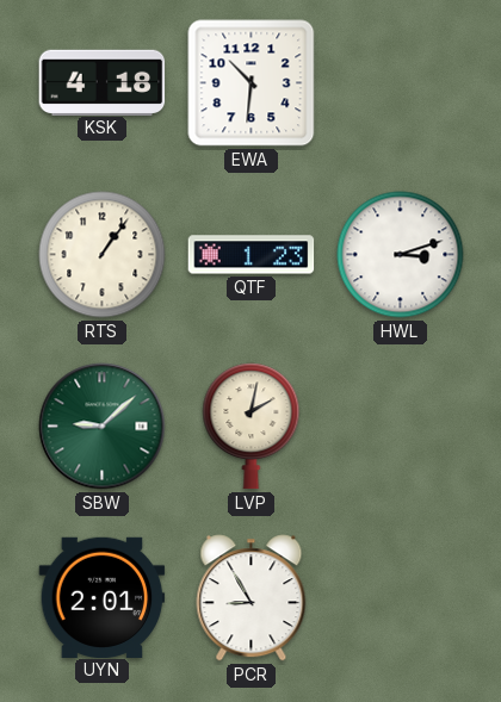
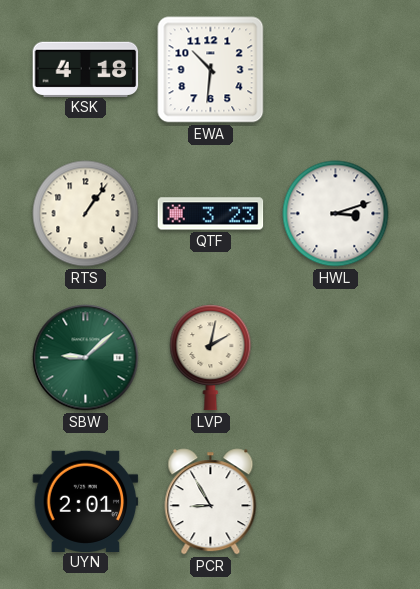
QTF: 1:23 -> 3:23
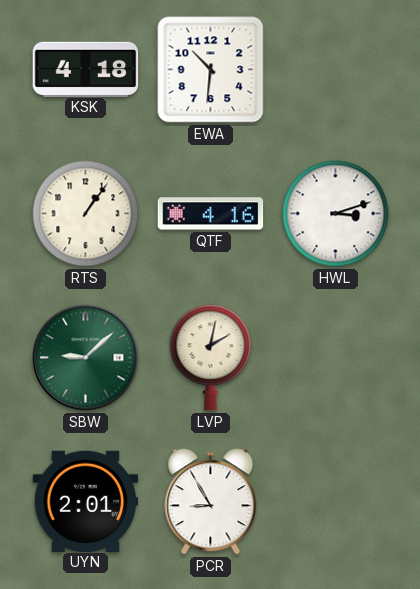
QTF: 3:23 -> 4:16
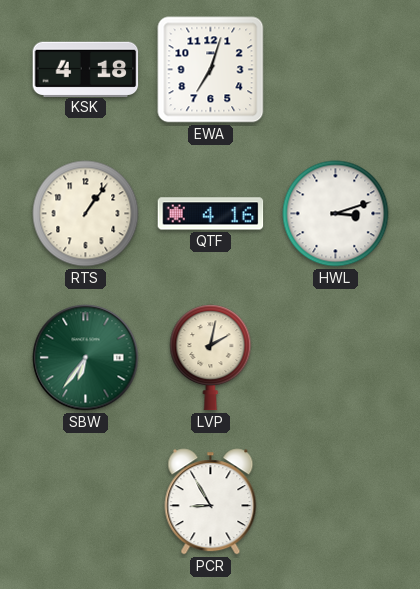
EWA: 10:31 -> 7:03
SBW: 9:08 -> 6:36
UYN: 2:01 -> none
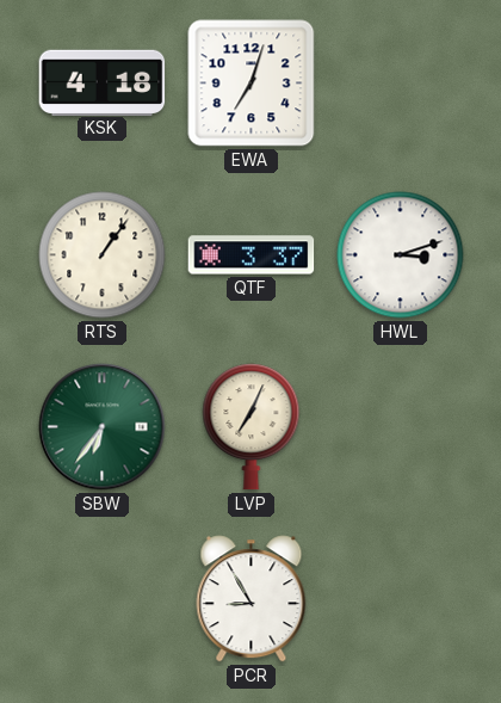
QTF: 4:16 -> 3:37
LVP: 2:02 -> 7:04
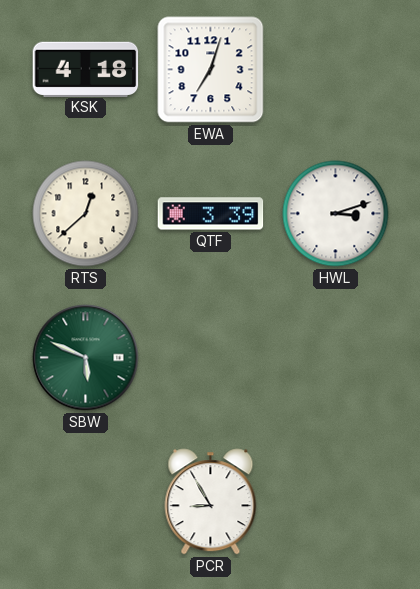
RTS: 1:06 -> 12:38
QTF: 3:37 -> 3:39
SBW: 6:36 -> 5:49
LVP: 7:04 -> none
